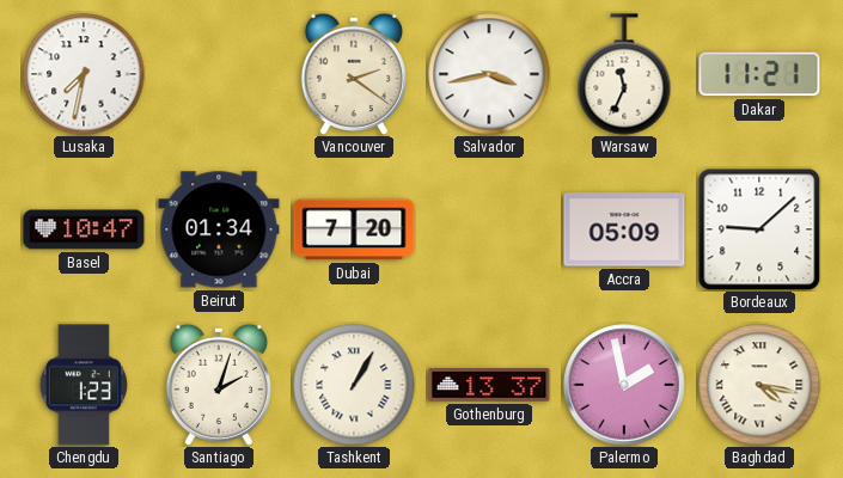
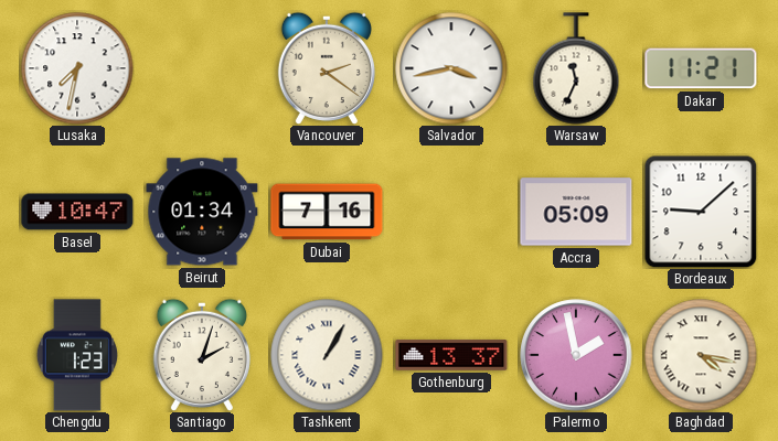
Dubai: 7:20 -> 7:16
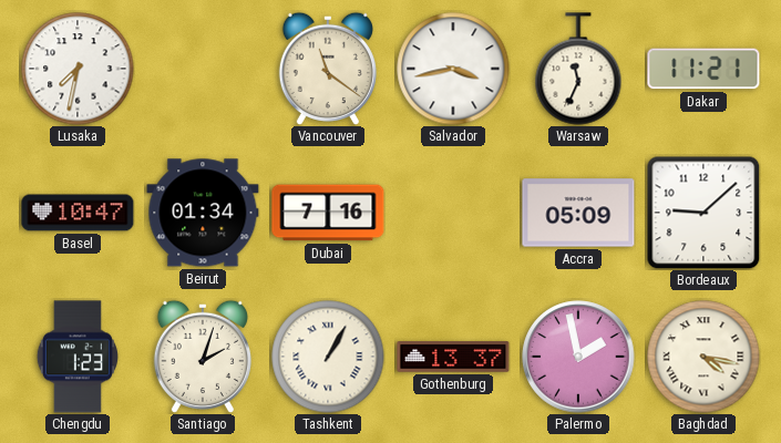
Vancouver: 2:21 -> 11:21
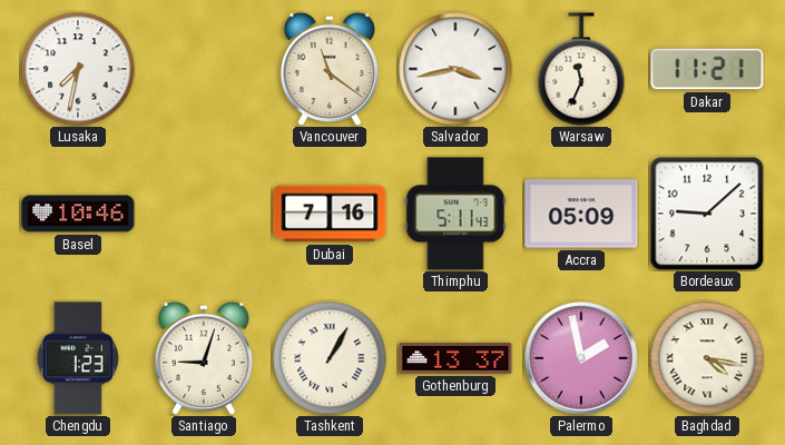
Basel: 10:47 -> 10:46
Beirut: 01:34 -> none
Thimphu: none -> 5:11
Santiago: 2:03 -> 9:03
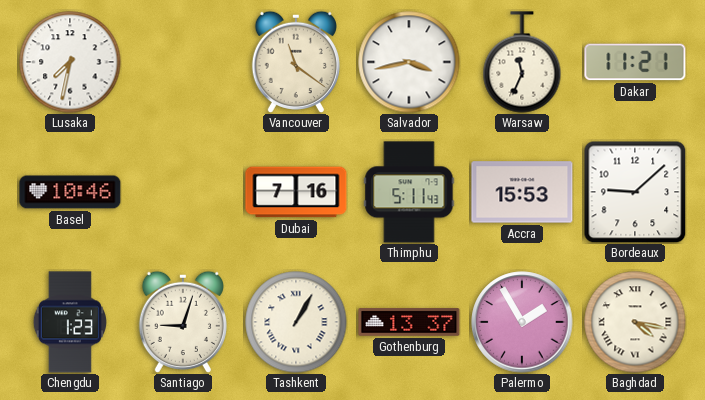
Accra: 05:09 -> 15:53
Palermo: 1:58 -> 1:55
